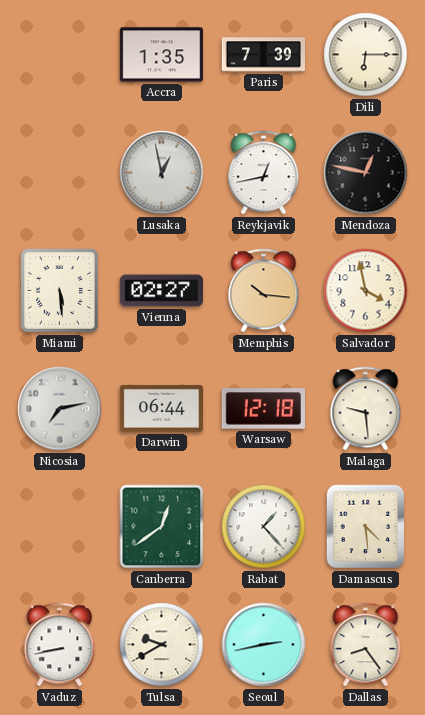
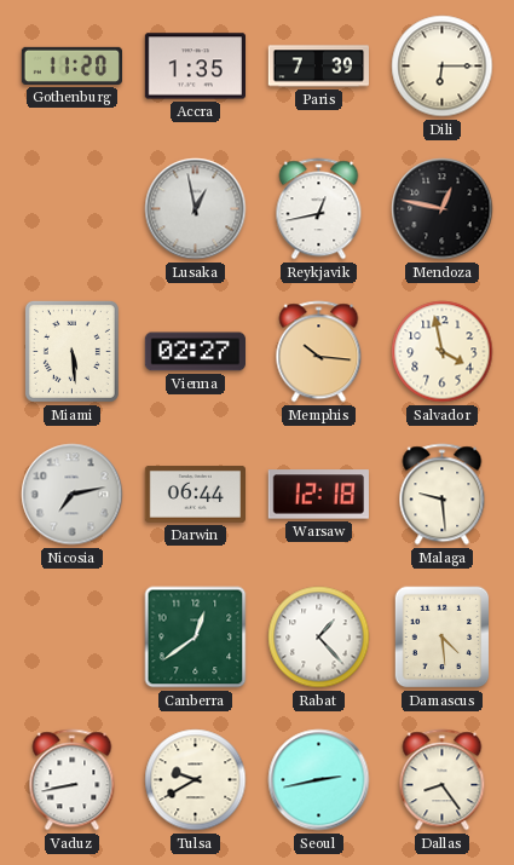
Gothenburg: none -> 11:20
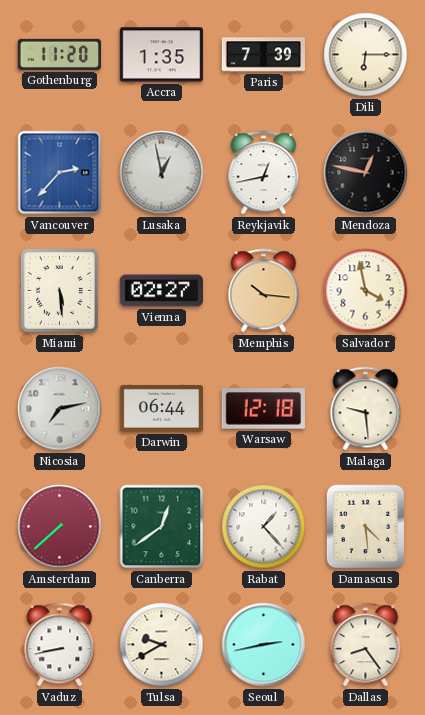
Vancouver: none -> 2:37
Amsterdam: none -> 7:38
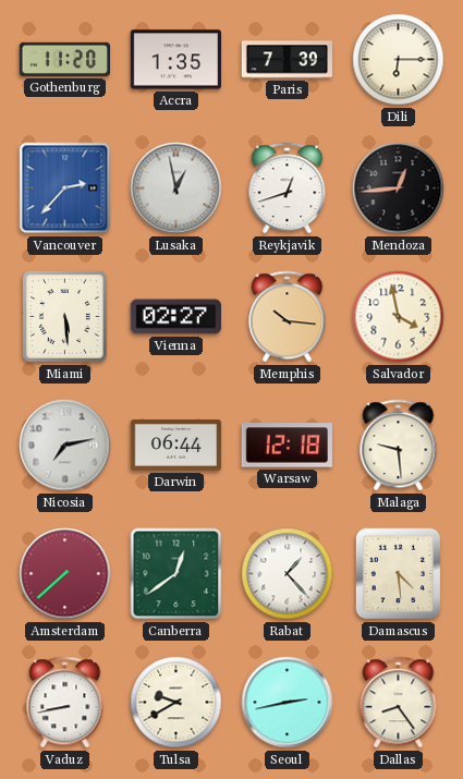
Reykjavik: 12:43 -> 12:42
Mendoza: 12:47 -> 12:44
